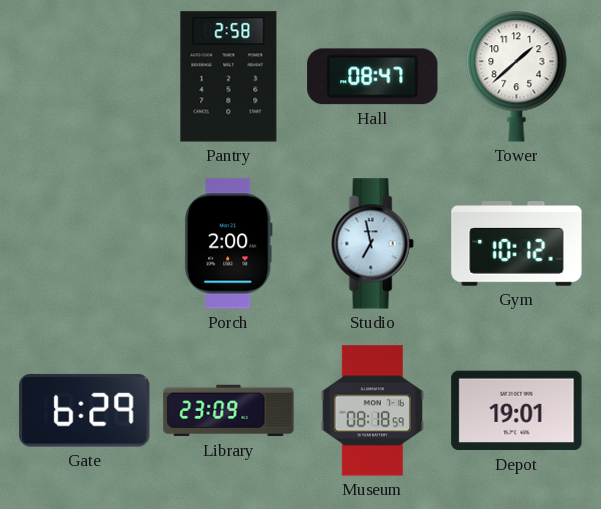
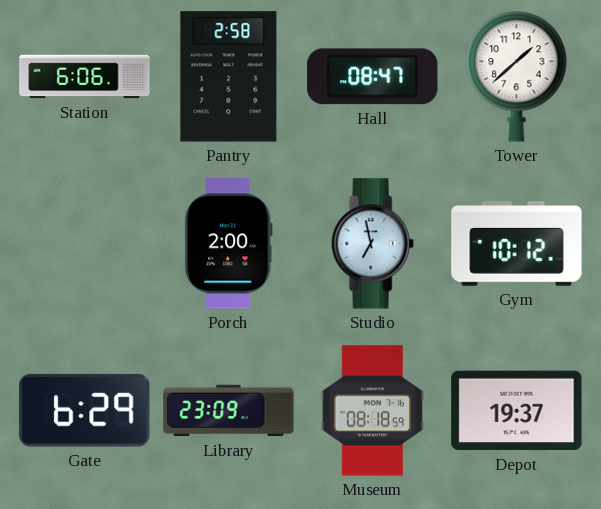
Station: none -> 6:06
Depot: 19:01 -> 19:37
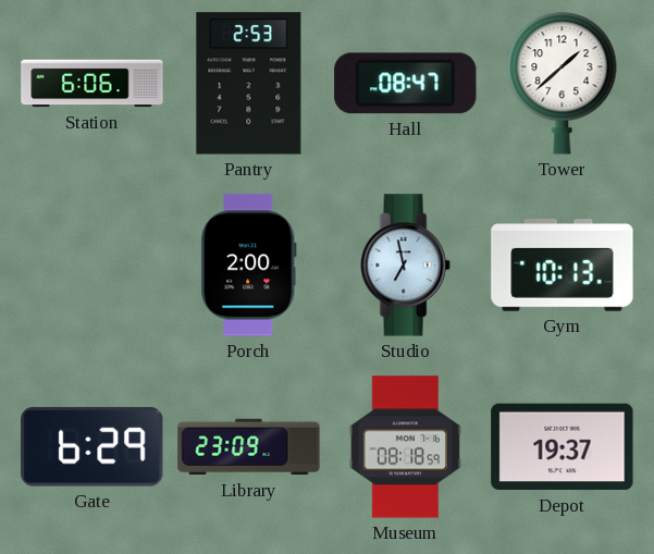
Pantry: 2:58 -> 2:53
Gym: 10:12 -> 10:13
